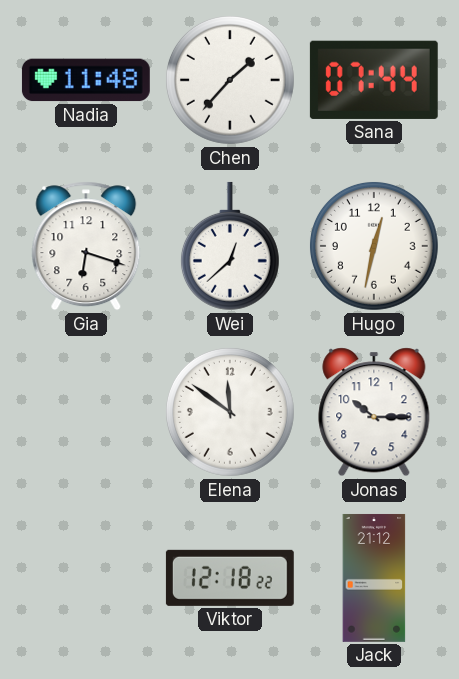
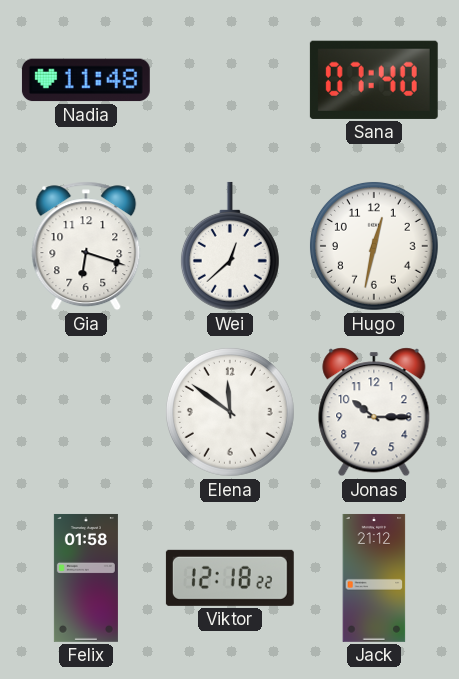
Chen: 1:37 -> none
Sana: 07:44 -> 07:40
Felix: none -> 01:58
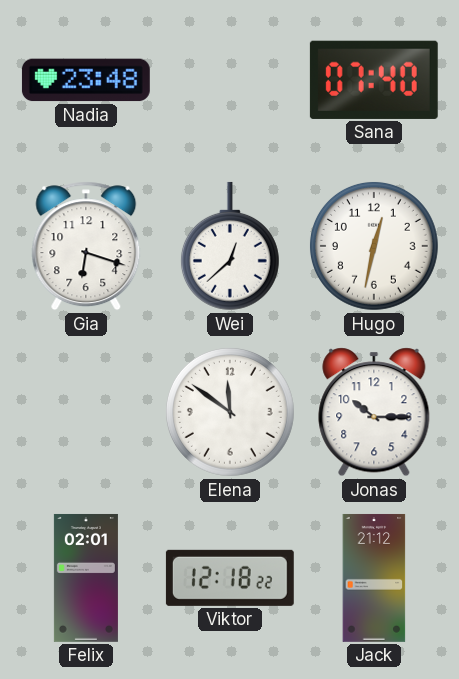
Nadia: 11:48 -> 23:48
Felix: 01:58 -> 02:01
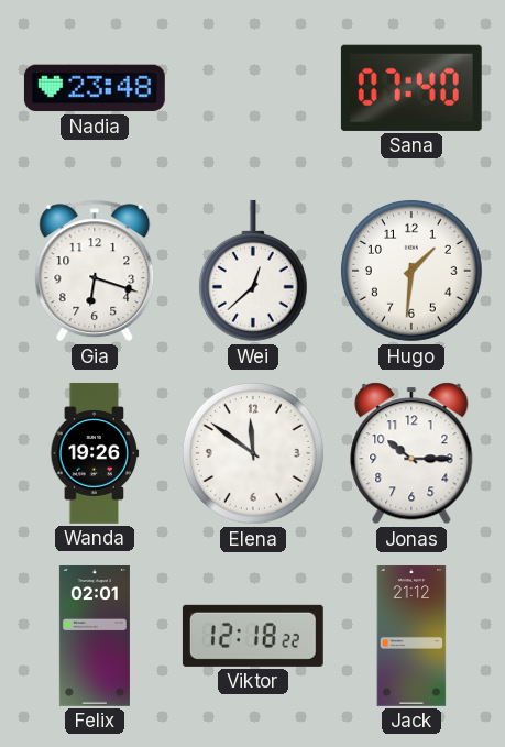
Hugo: 12:32 -> 1:31
Wanda: none -> 19:26
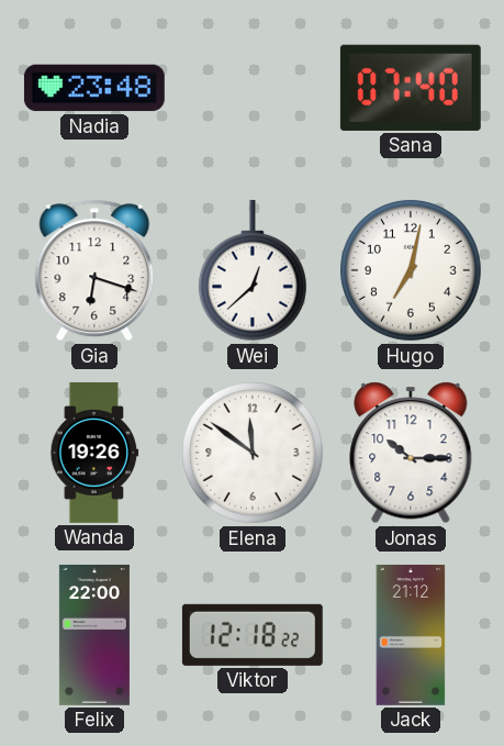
Hugo: 1:31 -> 7:02
Felix: 02:01 -> 22:00
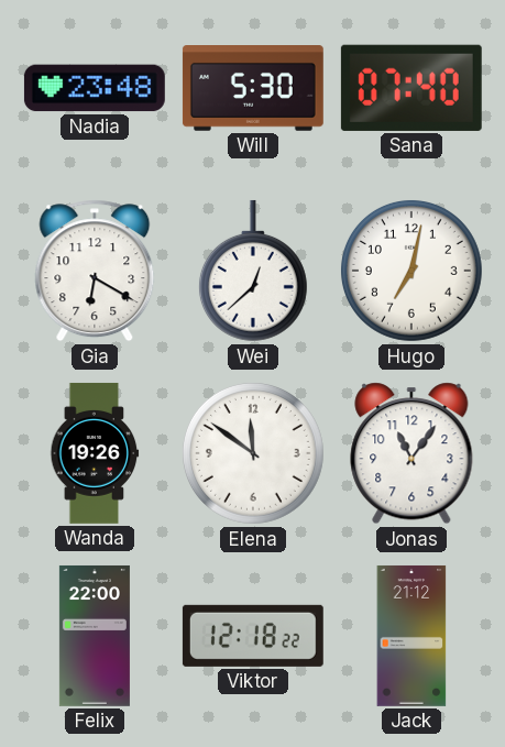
Will: none -> 5:30
Gia: 6:18 -> 6:20
Jonas: 10:15 -> 11:06
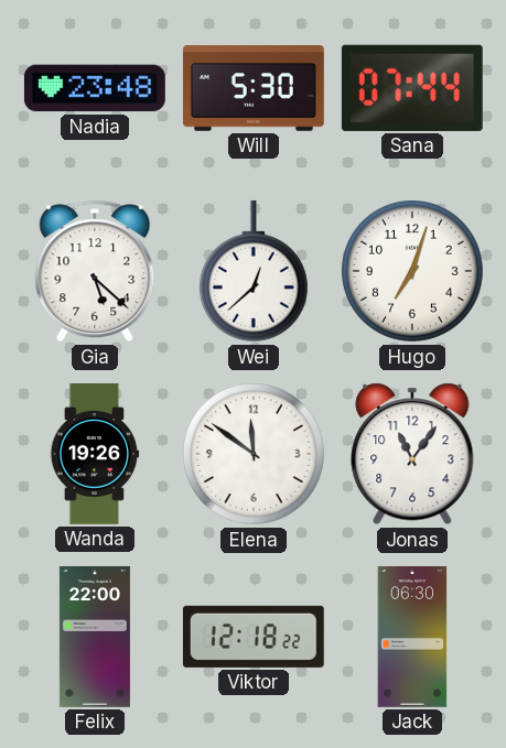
Sana: 07:40 -> 07:44
Gia: 6:20 -> 5:22
Hugo: 7:02 -> 7:03
Jack: 21:12 -> 06:30
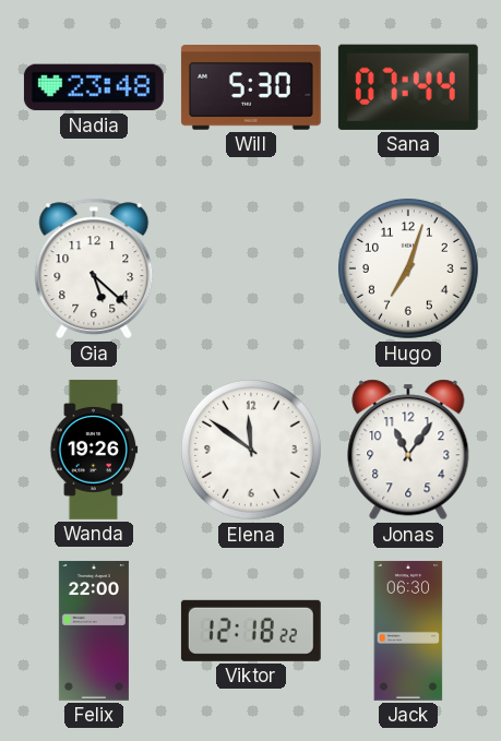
Wei: 12:38 -> none
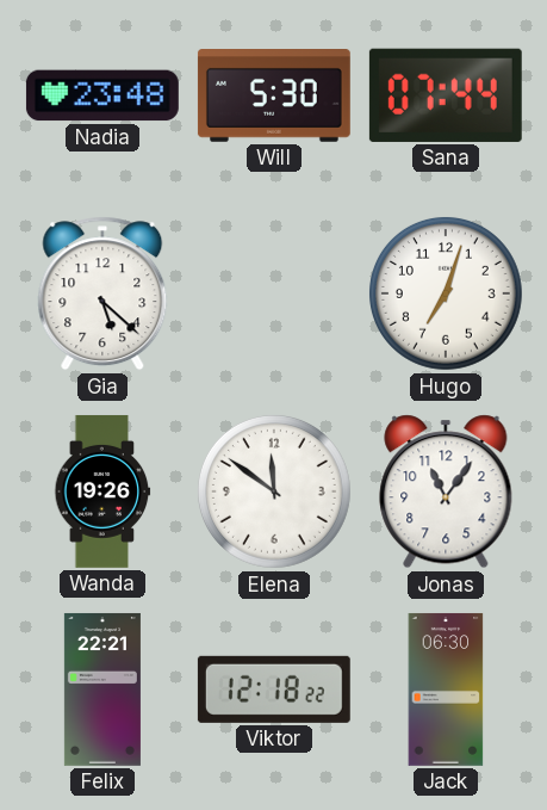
Felix: 22:00 -> 22:21
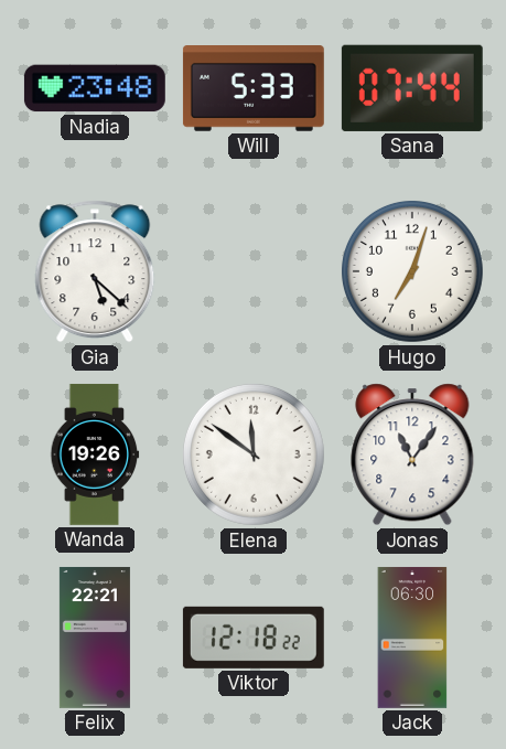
Will: 5:30 -> 5:33
